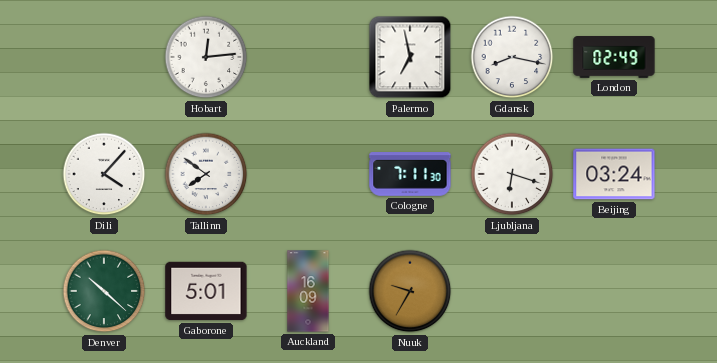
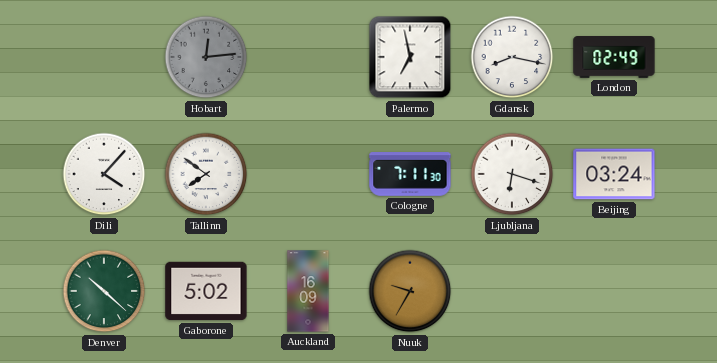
Hobart dial: white -> grey
Gaborone: 5:01 -> 5:02
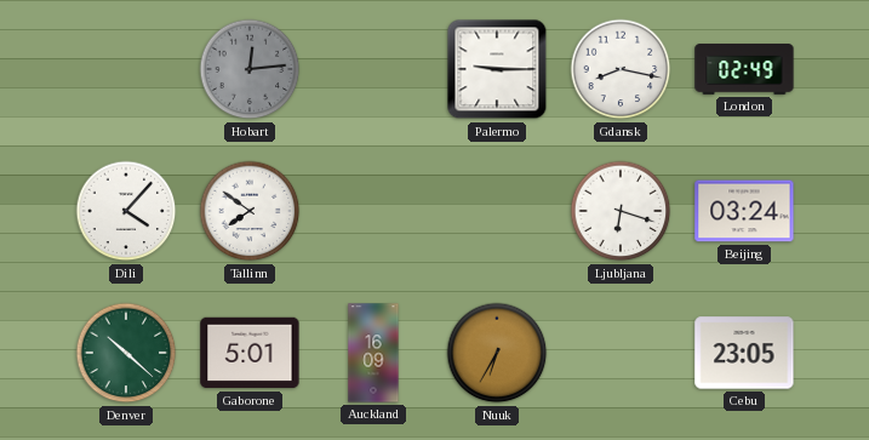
Palermo: 6:58 -> 9:15
Cologne: 7:11 -> none
Gaborone: 5:02 -> 5:01
Nuuk: 9:35 -> 6:35
Cebu: none -> 23:05
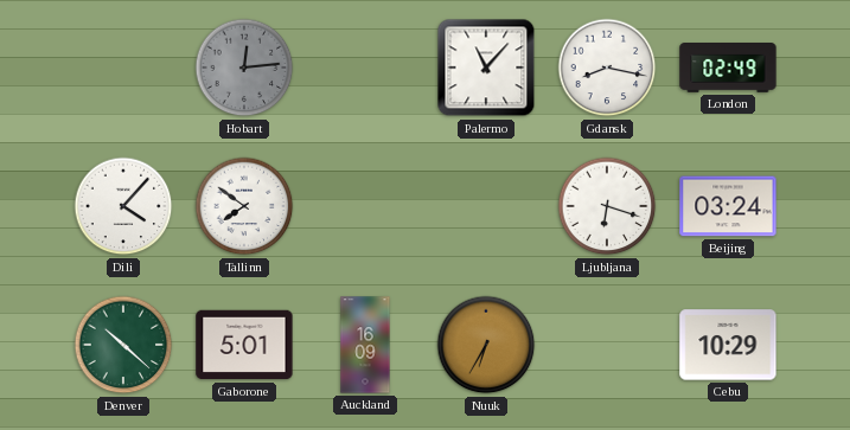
Palermo: 9:15 -> 11:07
Cebu: 23:05 -> 10:29
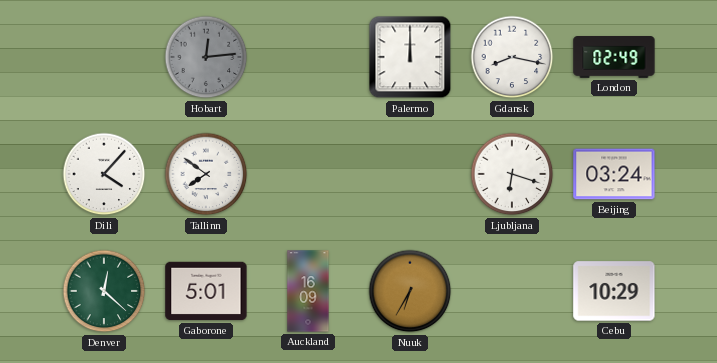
Palermo: 11:07 -> 12:00
Denver: 10:22 -> 12:22
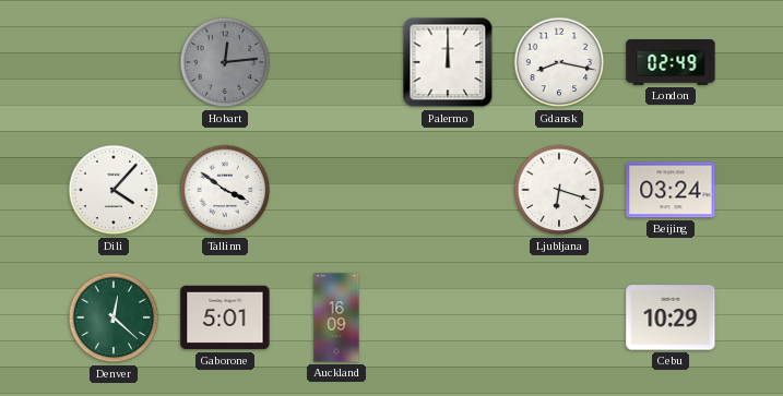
Tallinn: 7:51 -> 3:51
Nuuk: 6:35 -> none
